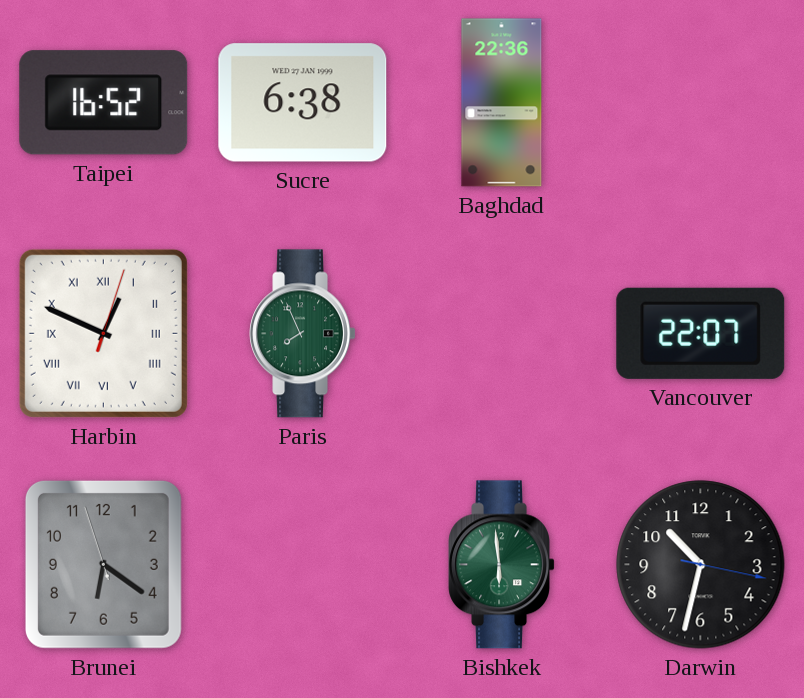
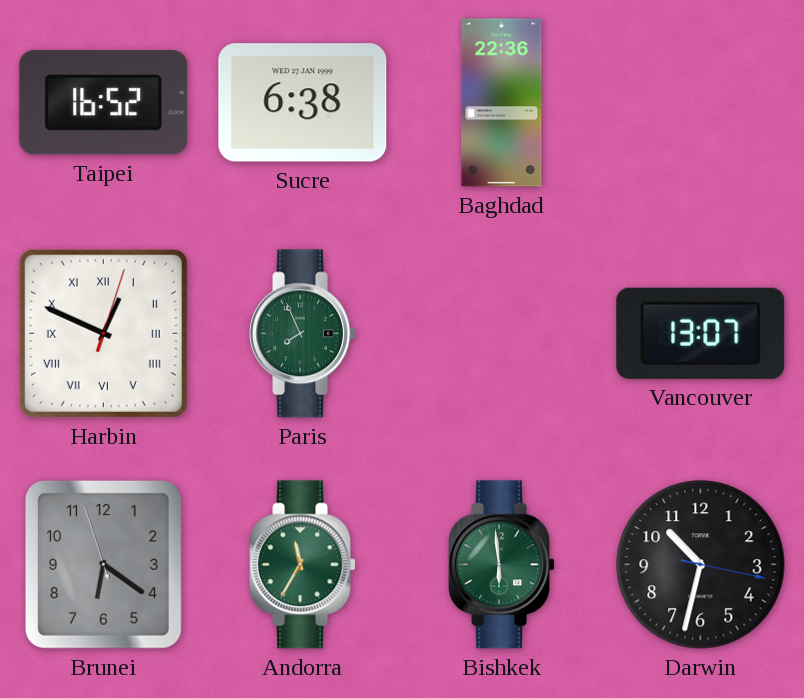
Vancouver: 22:07 -> 13:07
Andorra: none -> 11:35
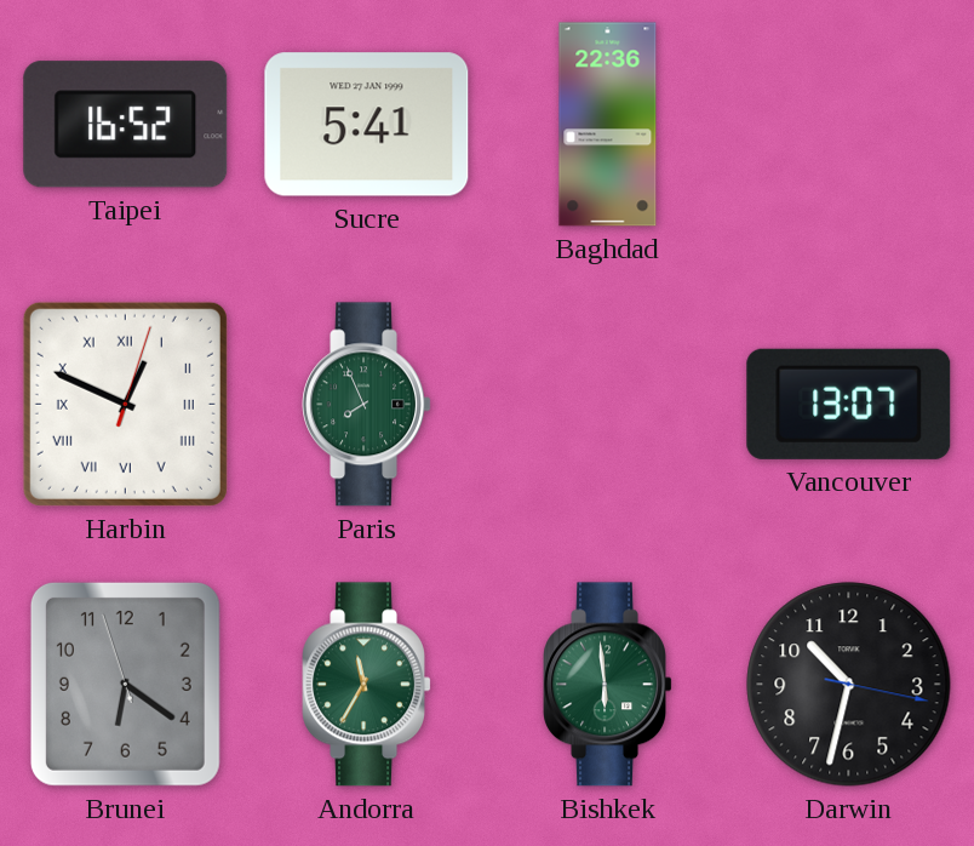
Sucre: 6:38 -> 5:41
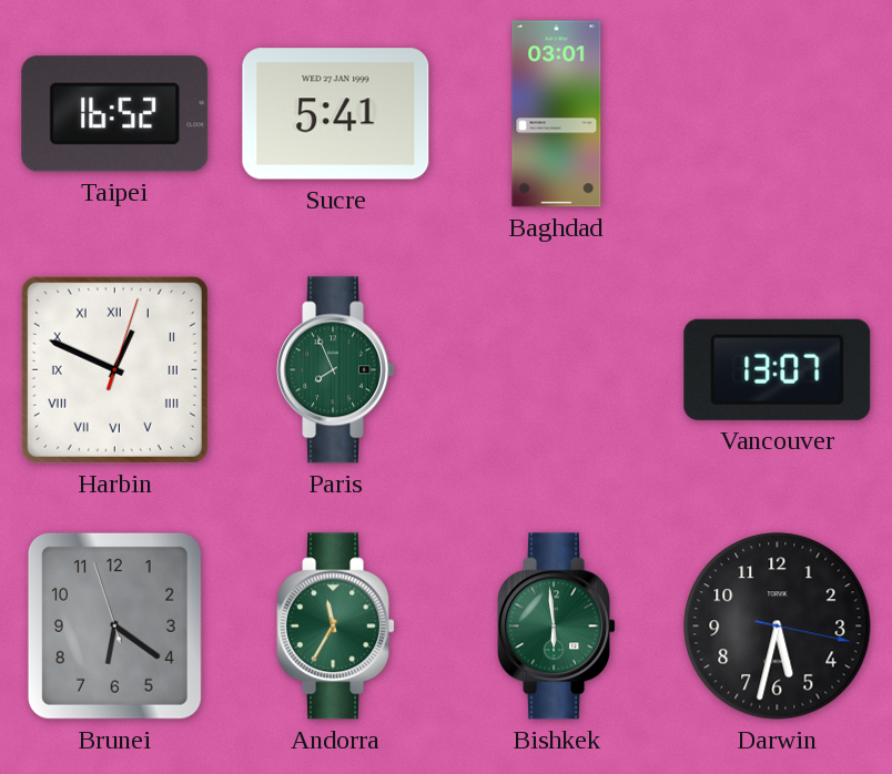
Baghdad: 22:36 -> 03:01
Darwin: 10:32 -> 5:32
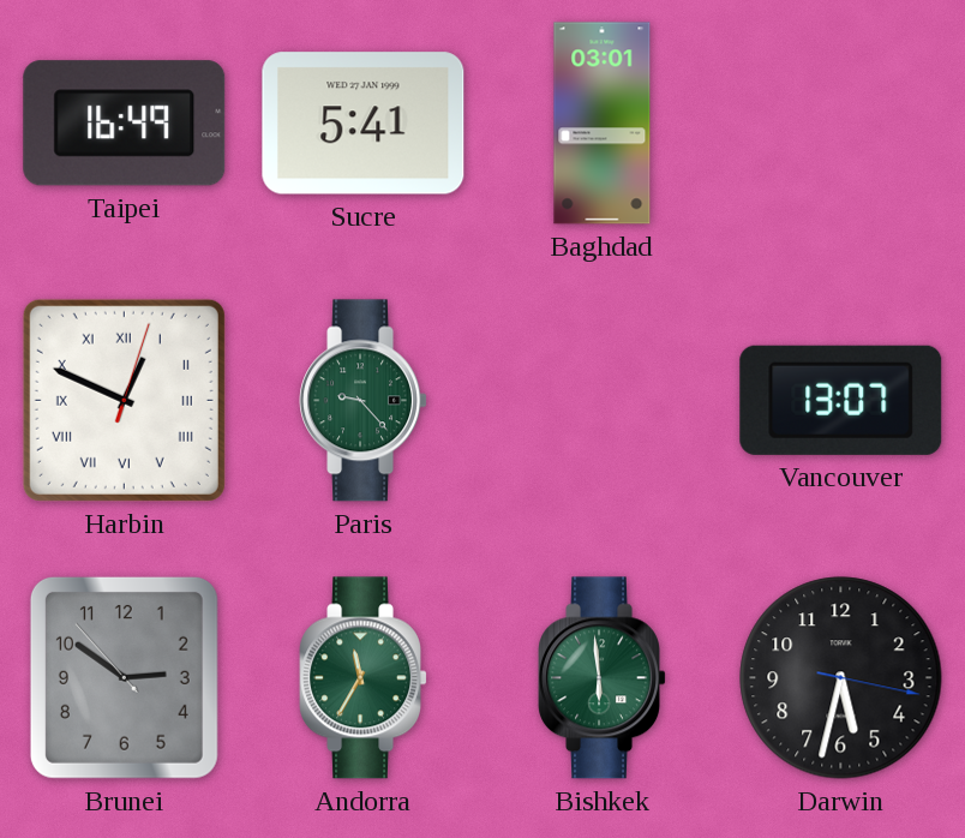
Taipei: 16:52 -> 16:49
Paris: 7:56 -> 9:23
Brunei: 6:20 -> 2:50
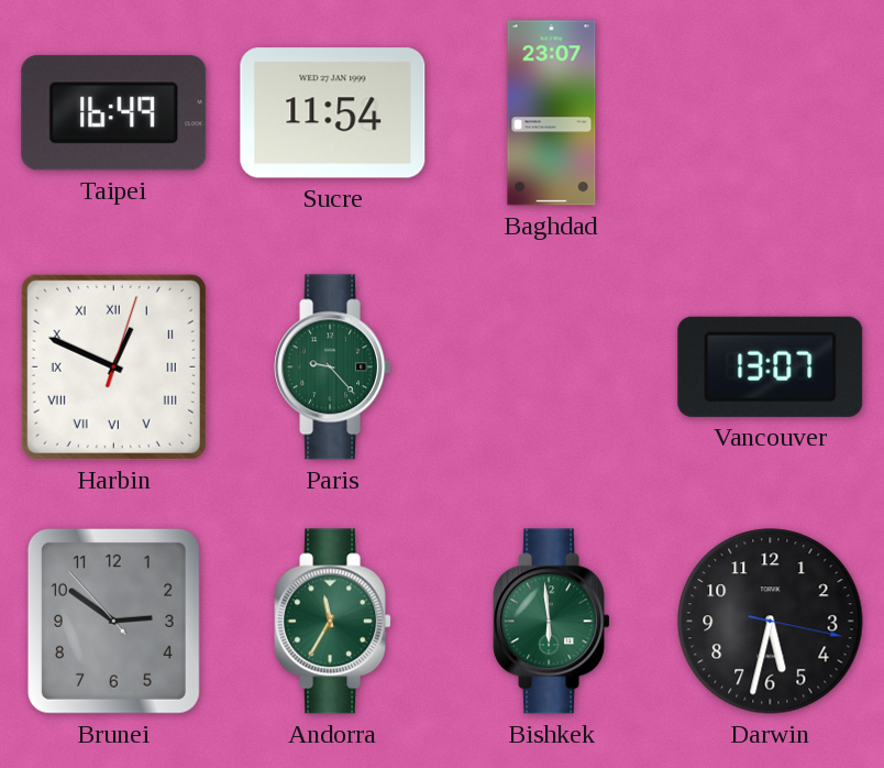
Sucre: 5:41 -> 11:54
Baghdad: 03:01 -> 23:07
